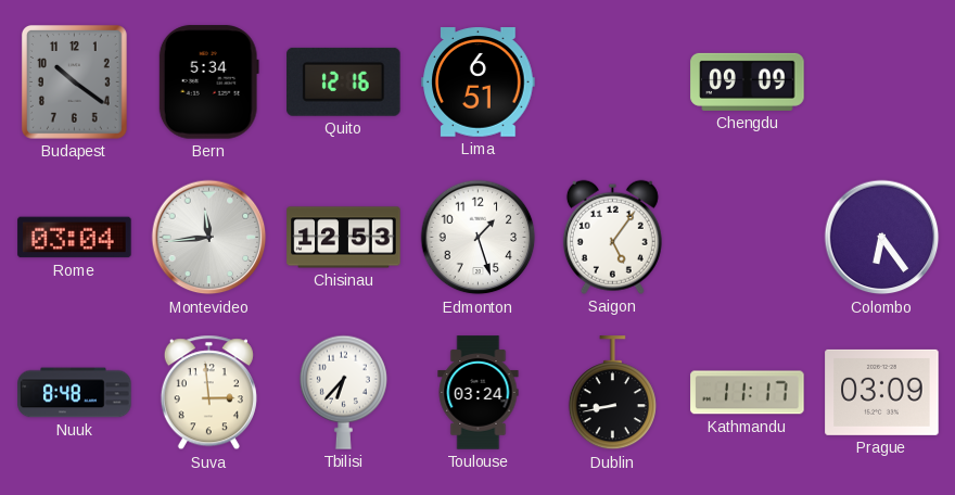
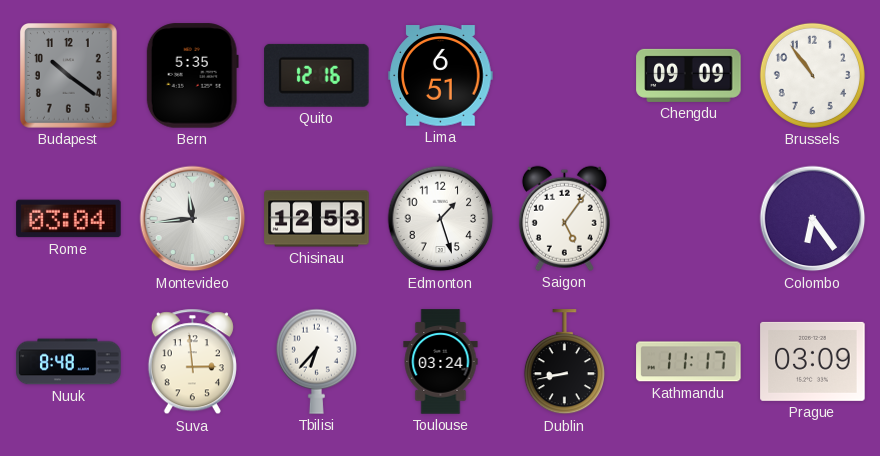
Bern: 5:34 -> 5:35
Brussels: none -> 10:54
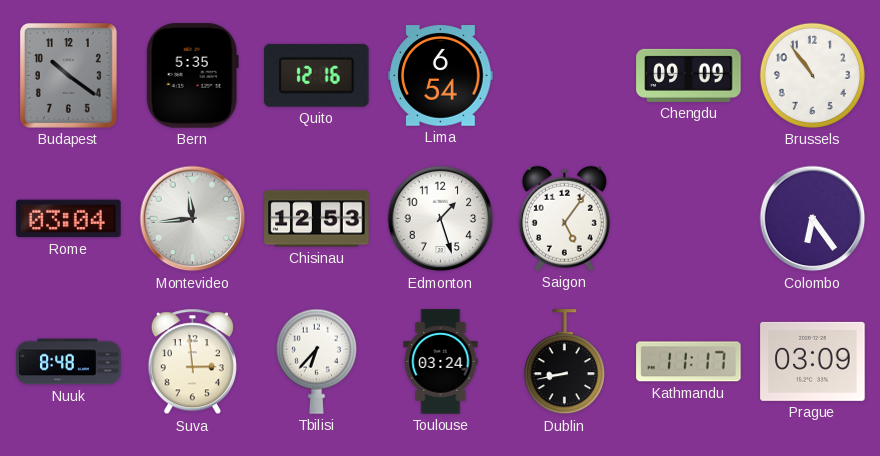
Lima: 6:51 -> 6:54
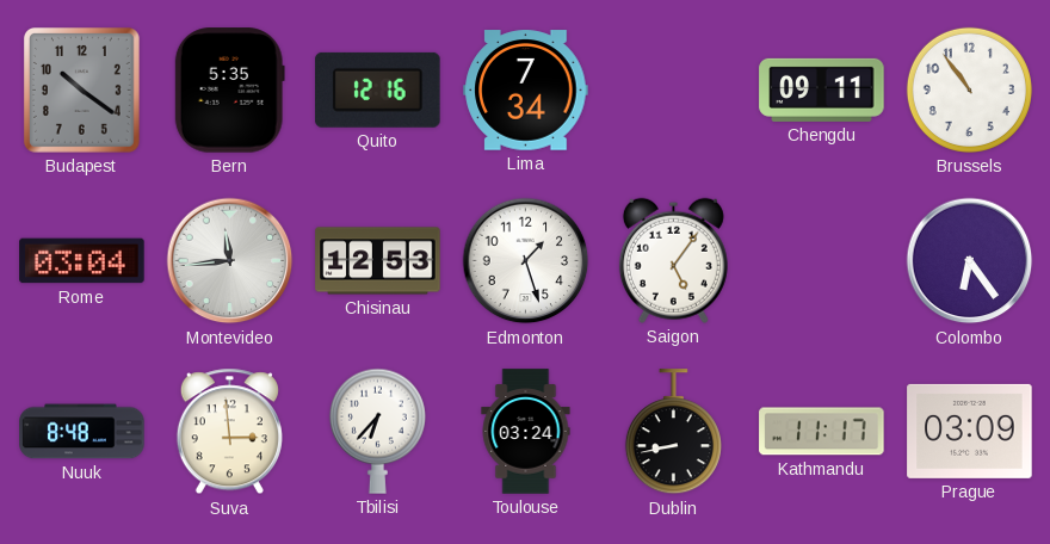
Lima: 6:54 -> 7:34
Chengdu: 09:09 -> 09:11
